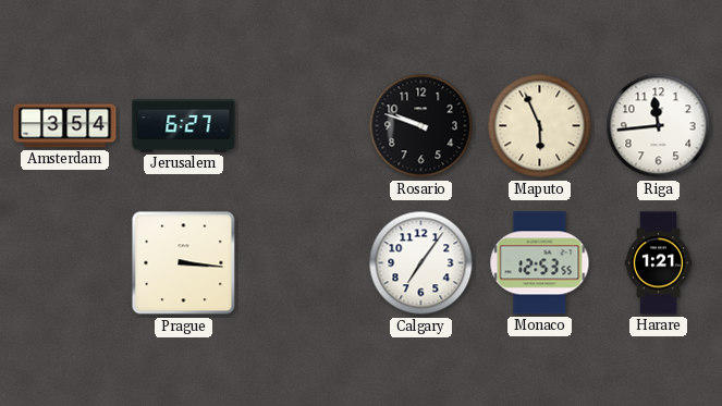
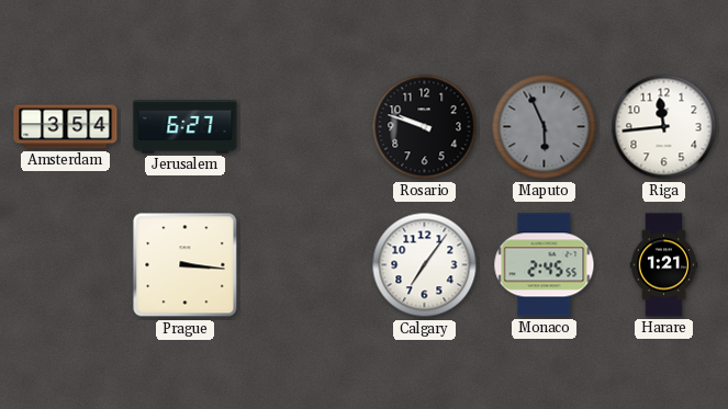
Maputo dial: cream -> grey
Monaco: 12:53 -> 2:45
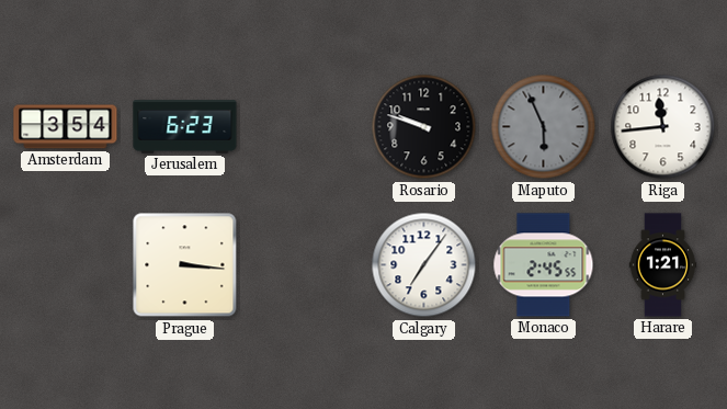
Jerusalem: 6:27 -> 6:23
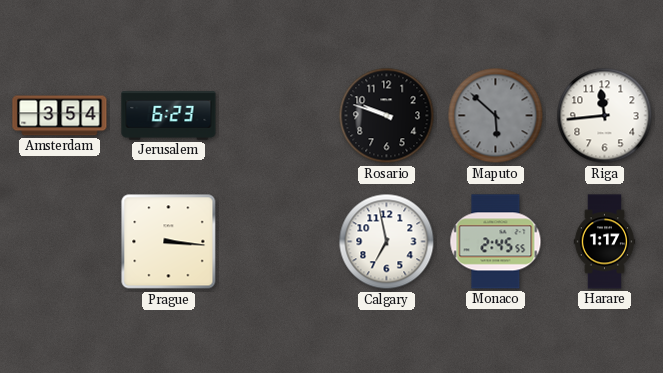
Maputo: 5:56 -> 5:52
Calgary: 7:06 -> 6:58
Harare: 1:21 -> 1:17
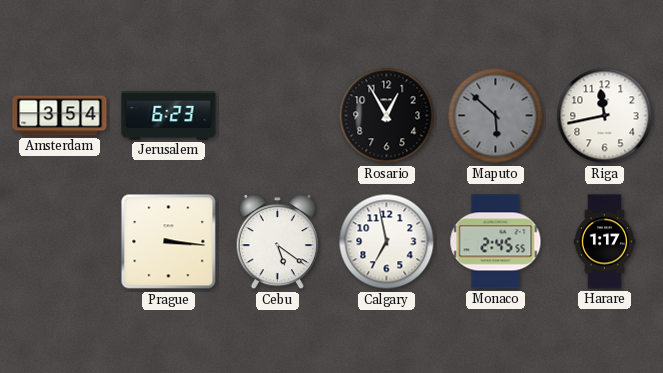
Rosario: 9:48 -> 12:55
Riga: 11:44 -> 11:43
Cebu: none -> 5:21
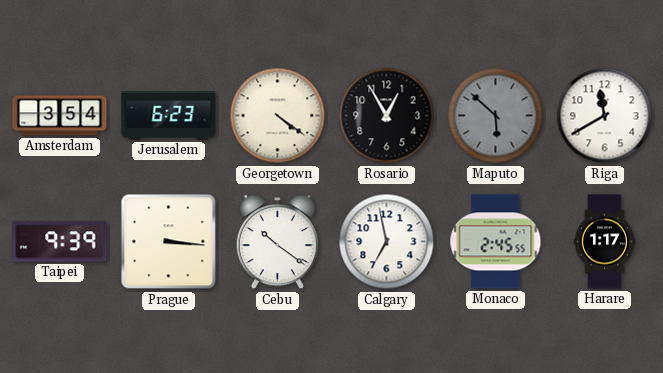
Georgetown: none -> 4:21
Riga: 11:43 -> 11:40
Taipei: none -> 9:39
Cebu: 5:21 -> 10:21
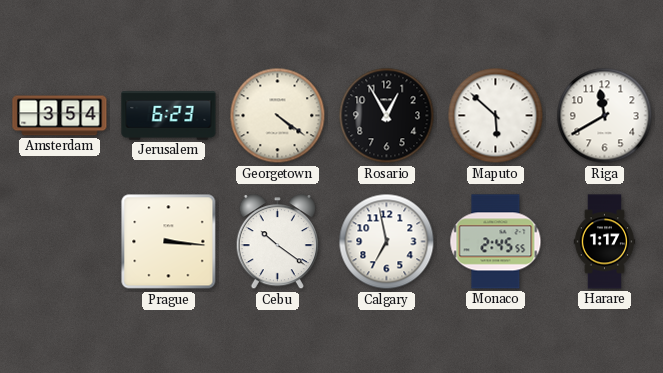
Maputo dial: grey -> white
Taipei: 9:39 -> none
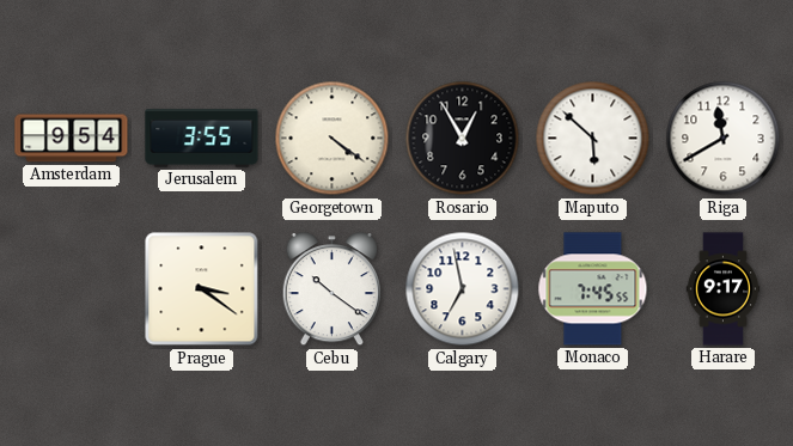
Amsterdam: 3:54 -> 9:54
Jerusalem: 6:23 -> 3:55
Prague: 3:16 -> 3:21
Monaco: 2:45 -> 7:45
Harare: 1:17 -> 9:17
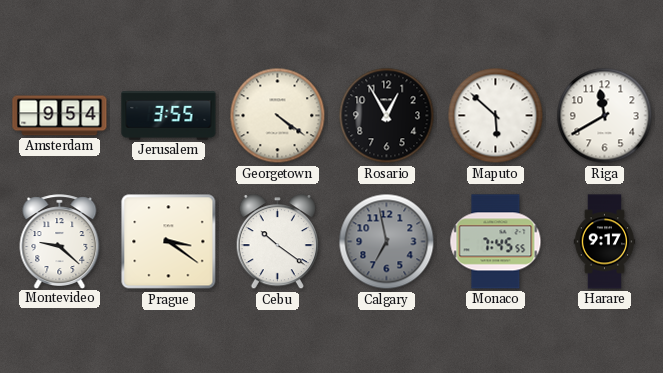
Montevideo: none -> 9:22
Calgary dial: white -> grey
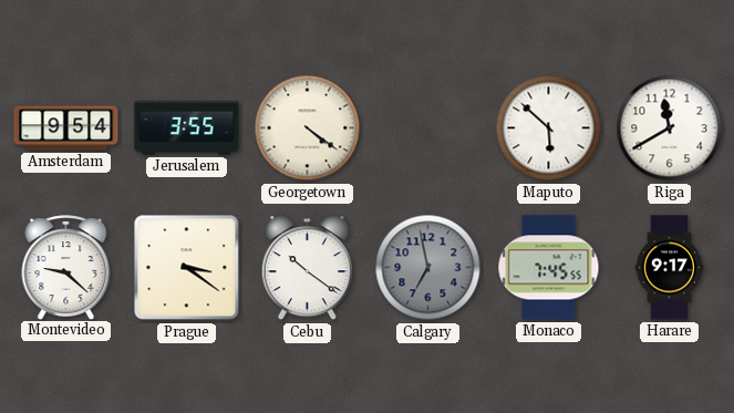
Rosario: 12:55 -> none
